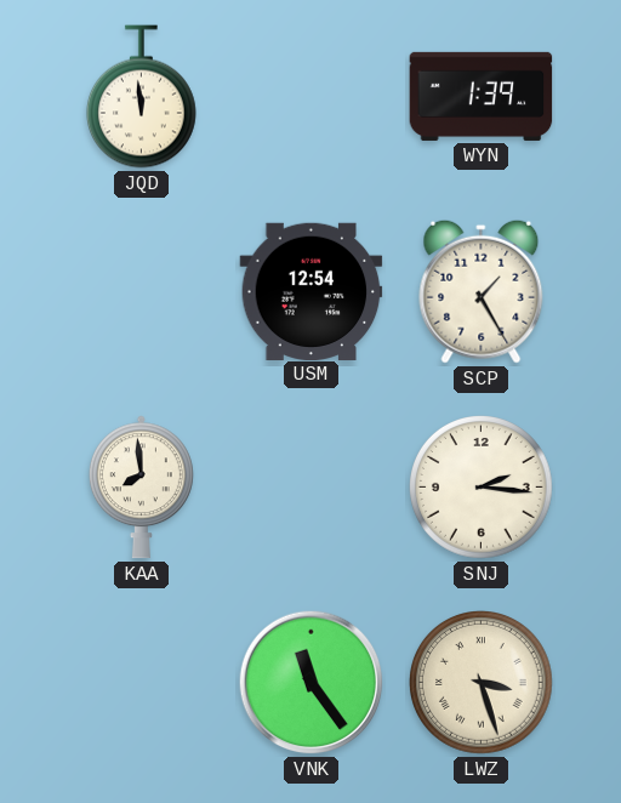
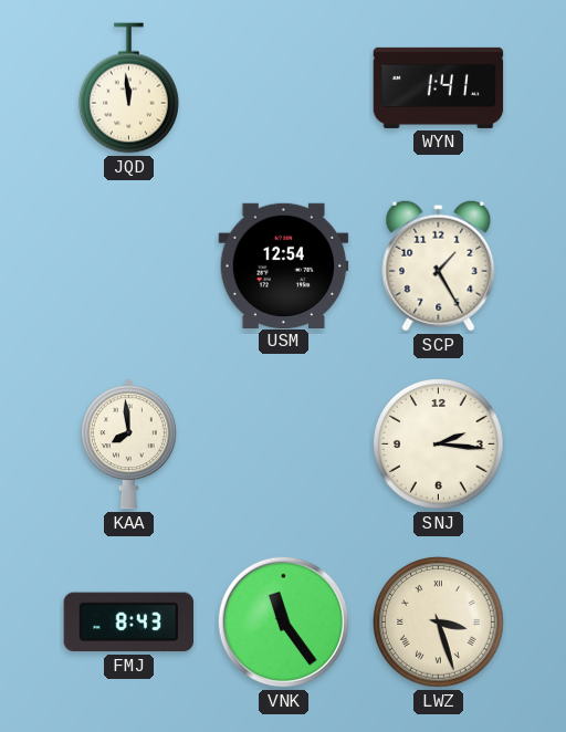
WYN: 1:39 -> 1:41
FMJ: none -> 8:43
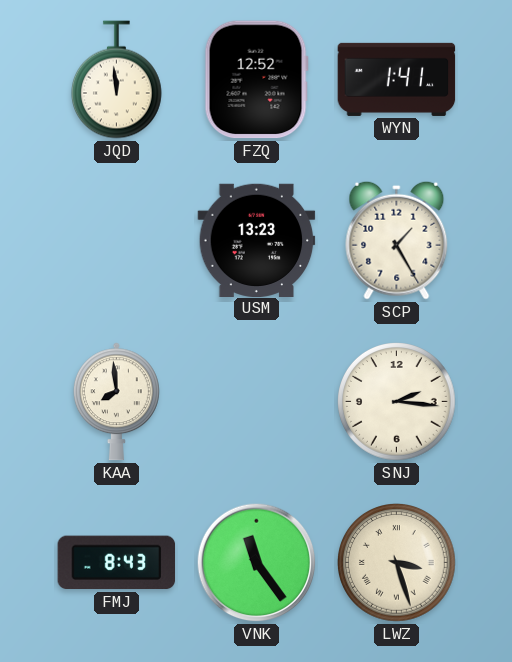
FZQ: none -> 12:52
USM: 12:54 -> 13:23
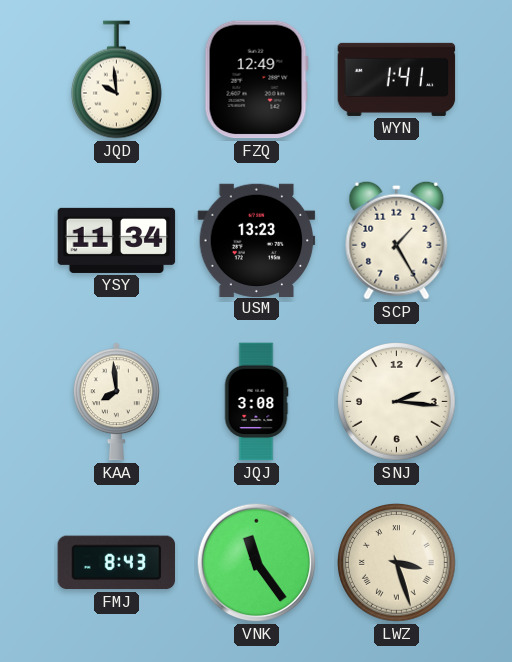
JQD: 11:59 -> 9:59
FZQ: 12:52 -> 12:49
YSY: none -> 11:34
JQJ: none -> 3:08
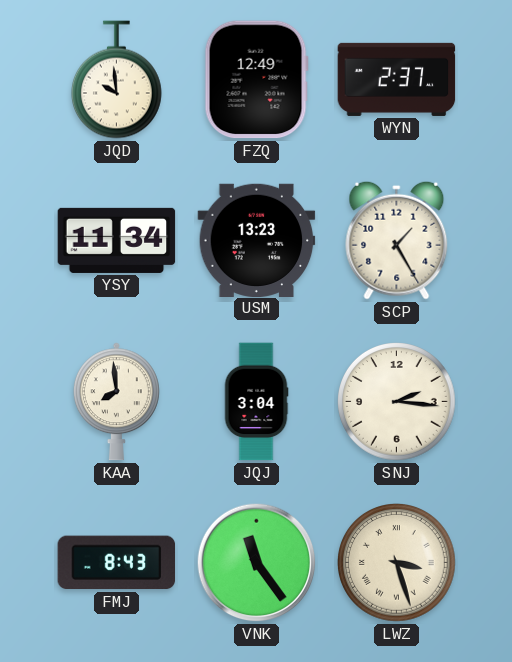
WYN: 1:41 -> 2:37
JQJ: 3:08 -> 3:04
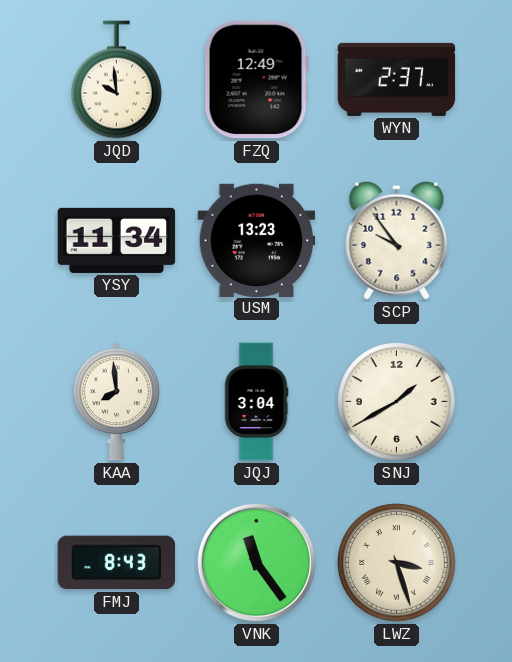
SCP: 1:25 -> 9:54
SNJ: 2:16 -> 1:40
